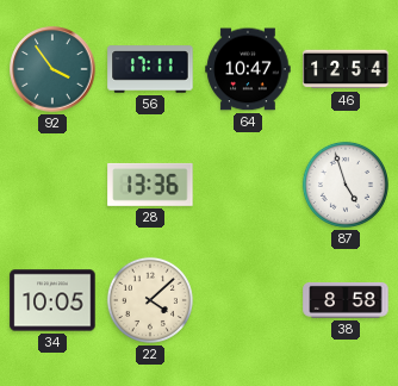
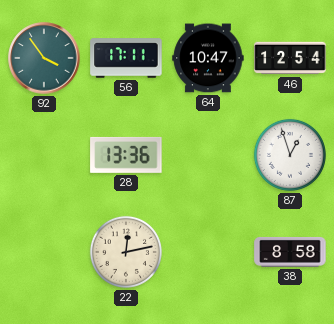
87: 4:57 -> 12:57
34: 10:05 -> none
22: 4:08 -> 12:13
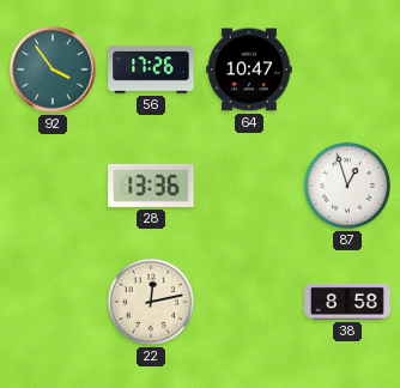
56: 17:11 -> 17:26
46: 12:54 -> none
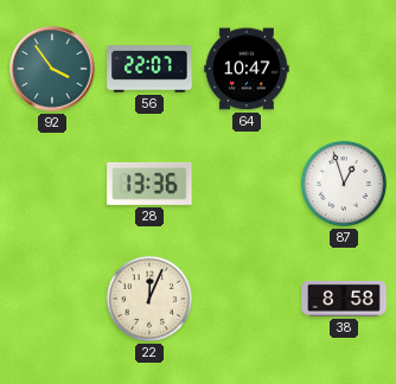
56: 17:26 -> 22:07
22: 12:13 -> 12:04
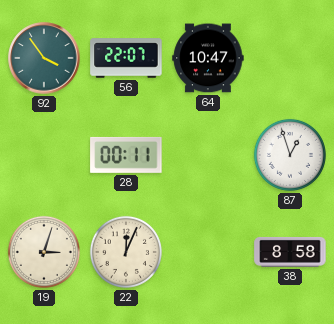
28: 13:36 -> 00:11
19: none -> 3:03
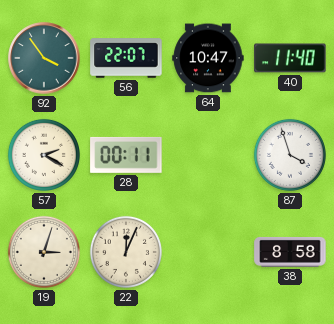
40: none -> 11:40
57: none -> 2:20
87: 12:57 -> 3:57
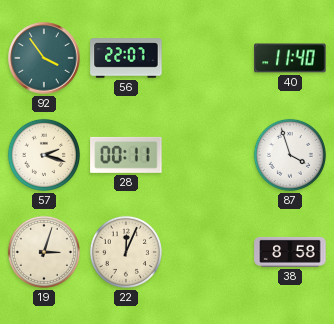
64: 10:47 -> none
57: 2:20 -> 2:18
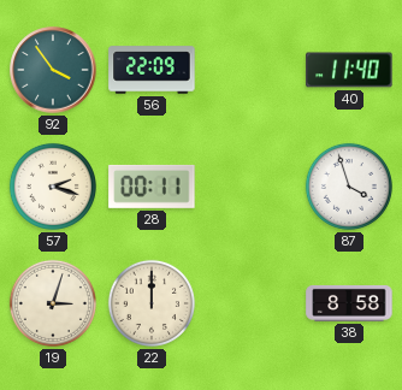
56: 22:07 -> 22:09
22: 12:04 -> 12:00
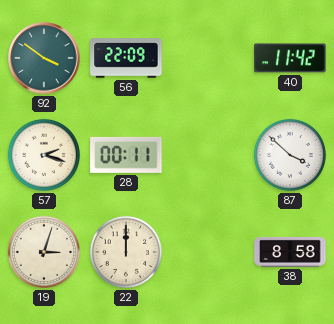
92: 3:54 -> 3:51
40: 11:40 -> 11:42
87: 3:57 -> 3:52
